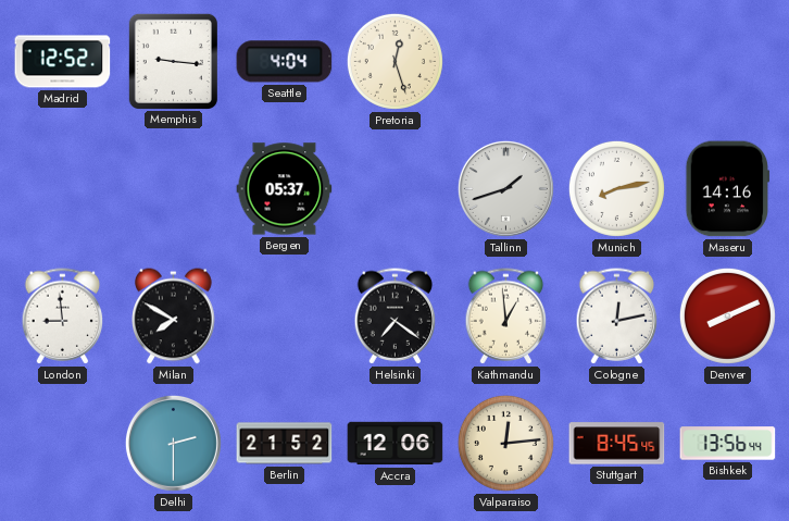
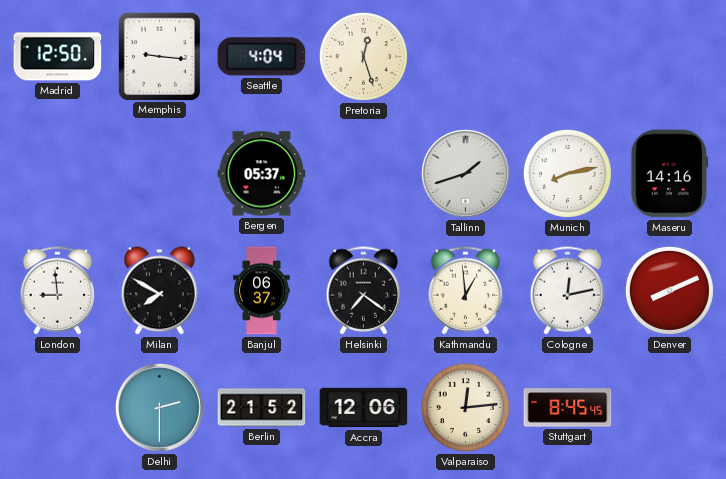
Madrid: 12:52 -> 12:50
Banjul: none -> 06:37
Bishkek: 13:56 -> none
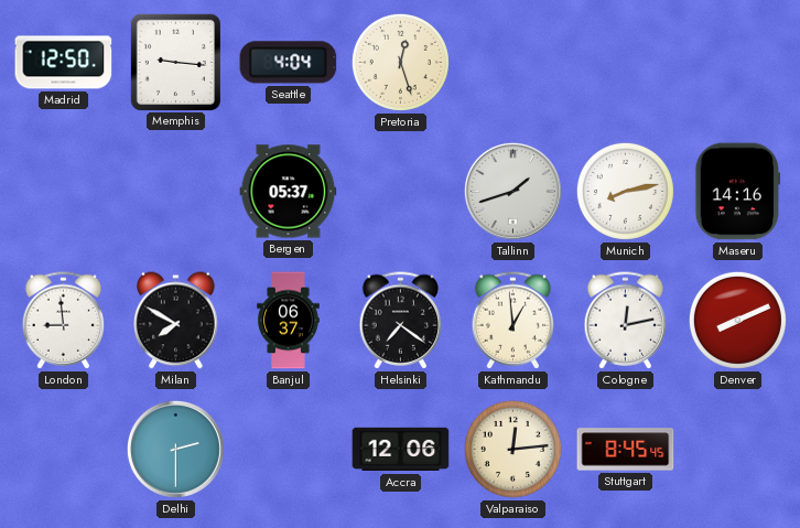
Berlin: 21:52 -> none
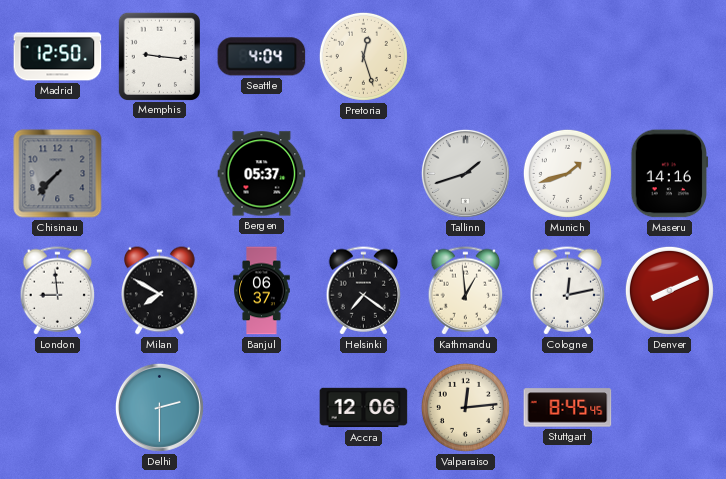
Chisinau: none -> 7:37
Munich: 8:13 -> 1:42
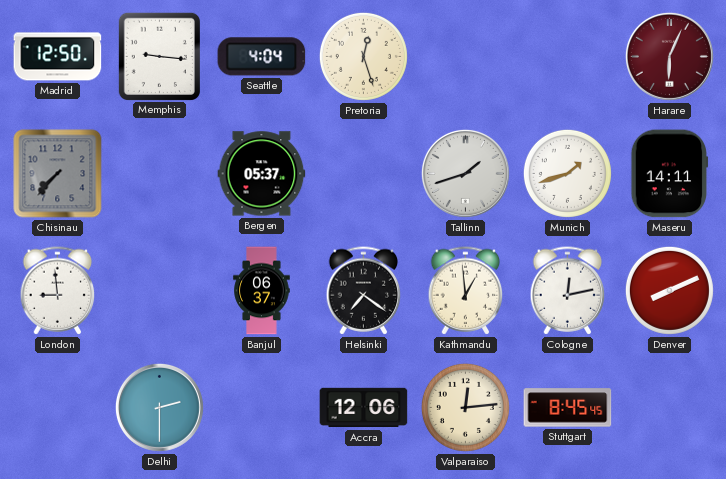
Harare: none -> 6:04
Maseru: 14:16 -> 14:11
Milan: 7:50 -> none
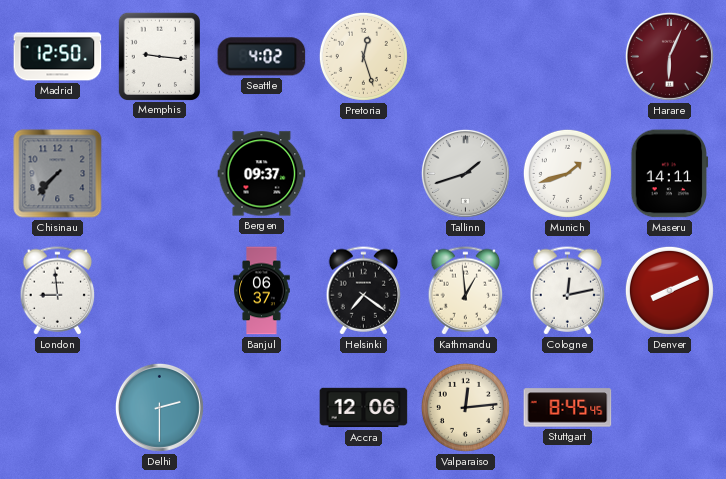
Seattle: 4:04 -> 4:02
Bergen: 05:37 -> 09:37
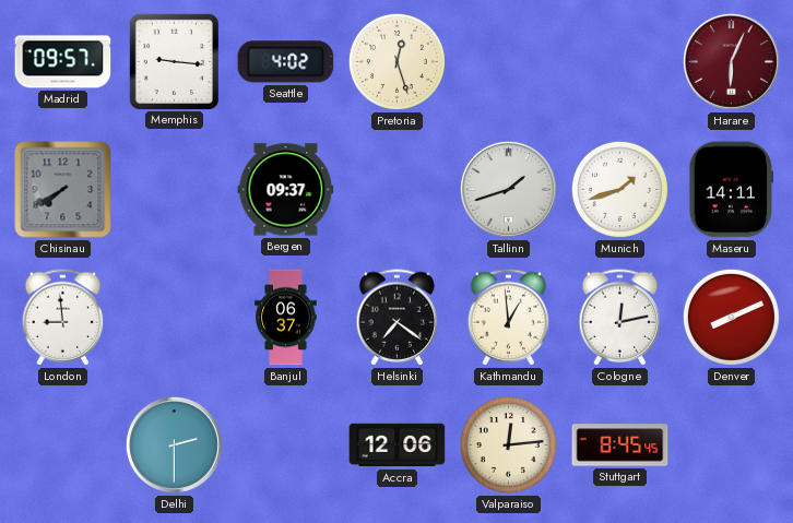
Madrid: 12:50 -> 09:57
Chisinau: 7:37 -> 7:40
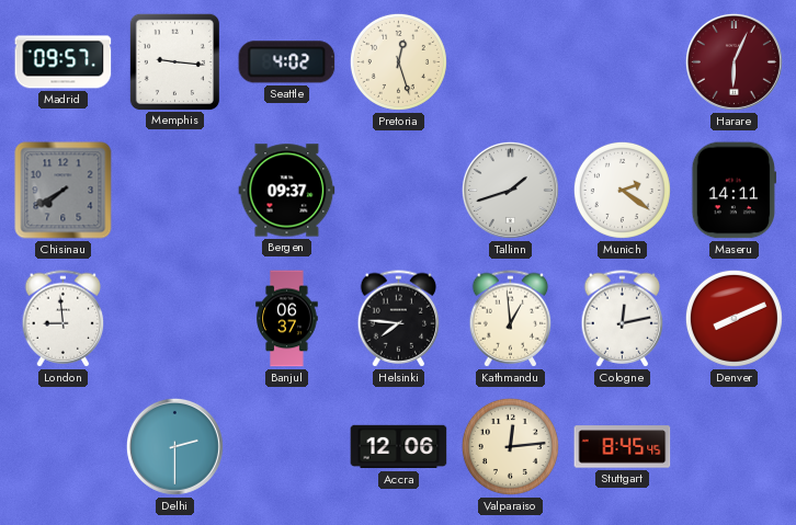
Munich: 1:42 -> 2:21
Helsinki: 7:21 -> 7:46
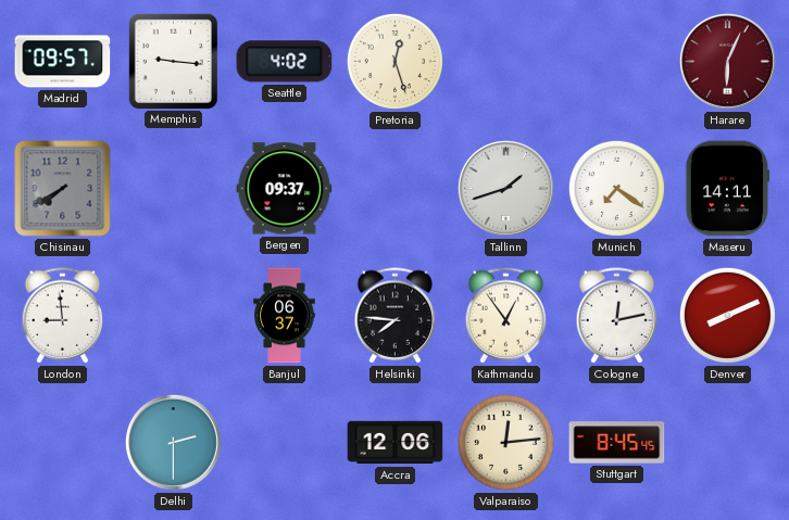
Munich: 2:21 -> 7:21
Kathmandu: 12:59 -> 12:54
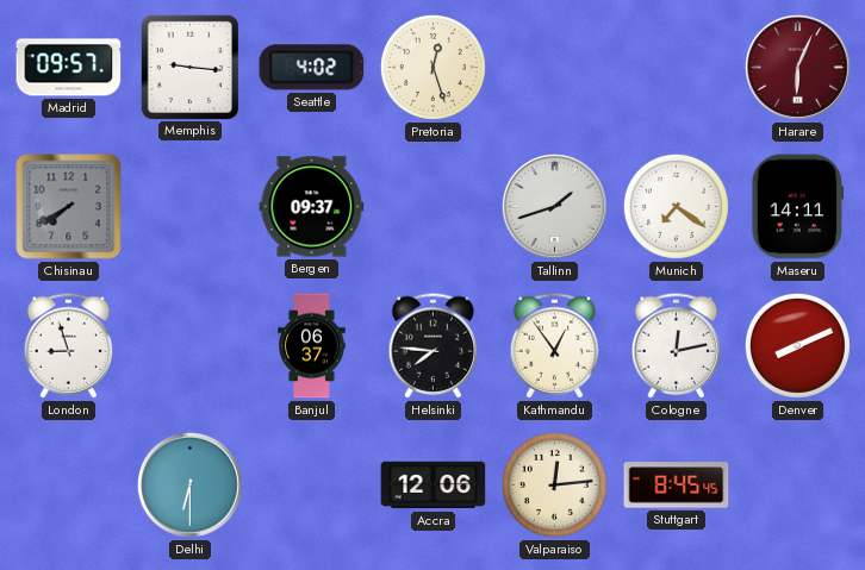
London: 8:59 -> 8:57
Delhi: 2:30 -> 6:30
